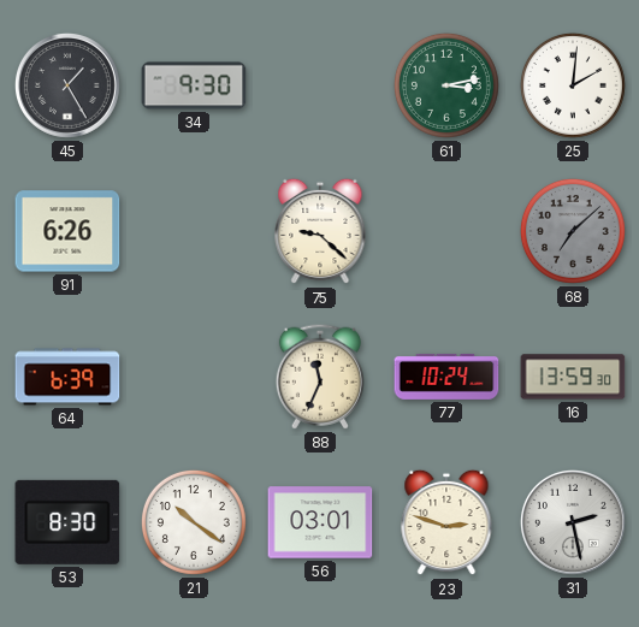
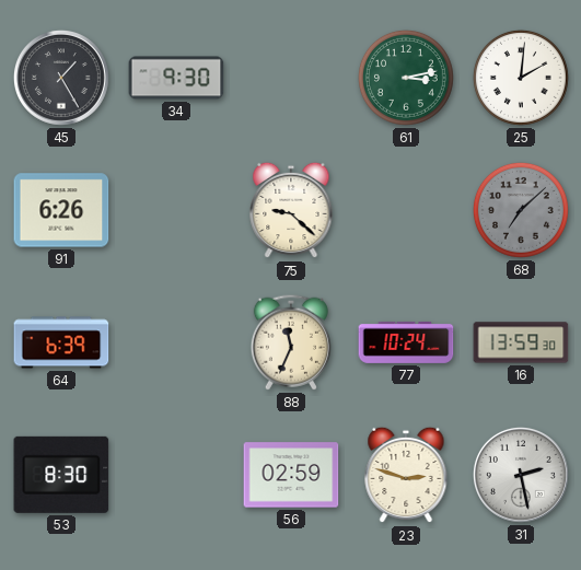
21: 10:21 -> none
56: 03:01 -> 02:59
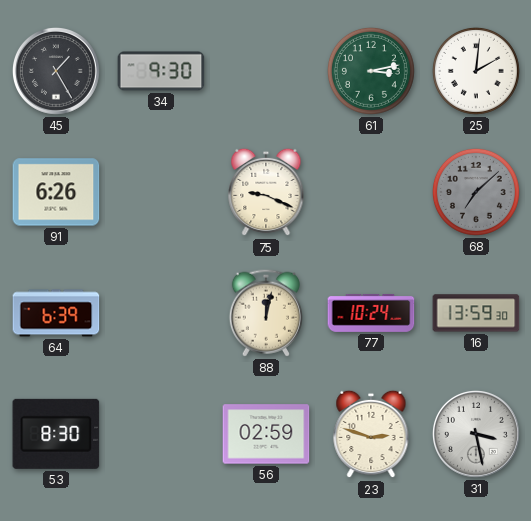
75: 9:22 -> 9:19
88: 11:34 -> 12:02
31: 2:28 -> 3:28
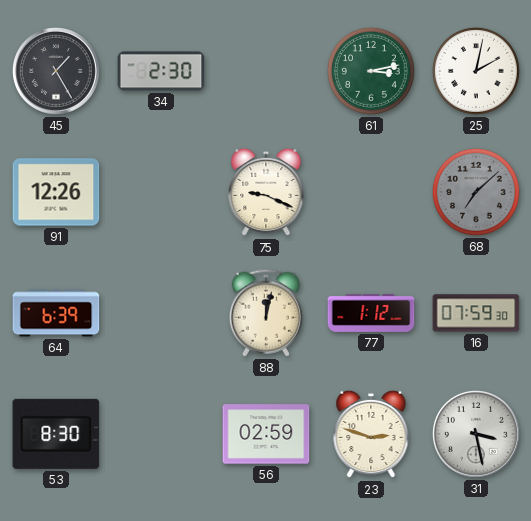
34: 9:30 -> 2:30
25: 2:01 -> 2:02
91: 6:26 -> 12:26
77: 10:24 -> 1:12
16: 13:59 -> 07:59
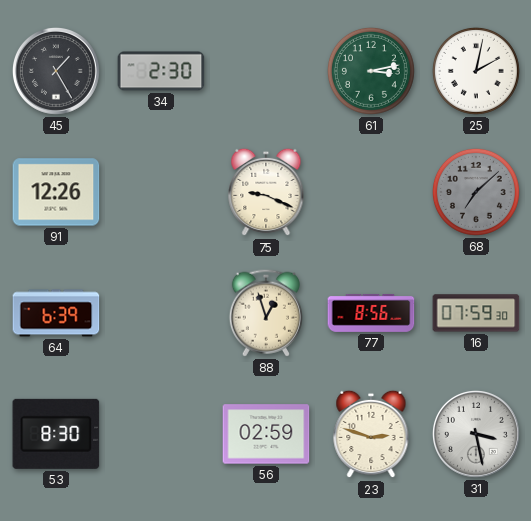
88: 12:02 -> 12:57
77: 1:12 -> 8:56
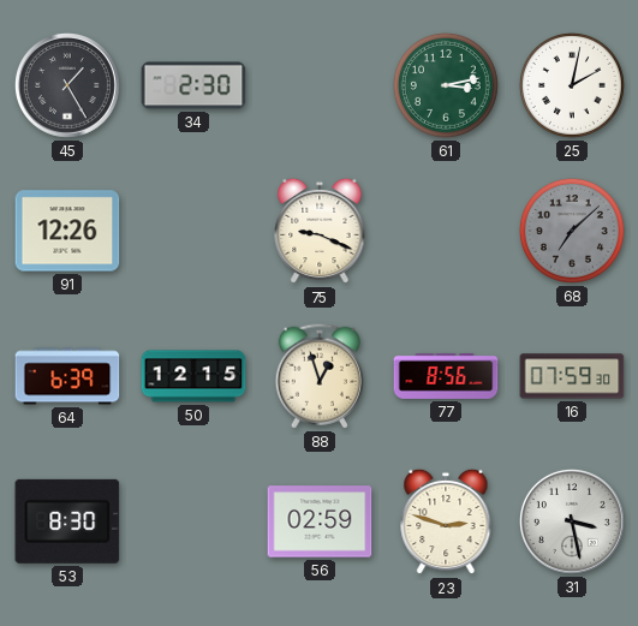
50: none -> 12:15
